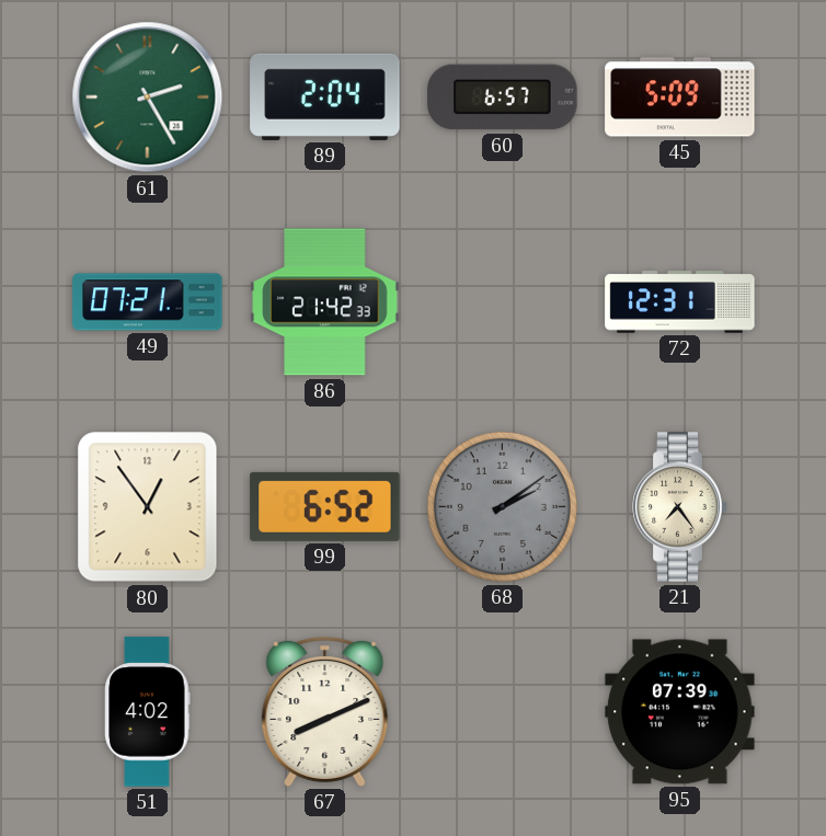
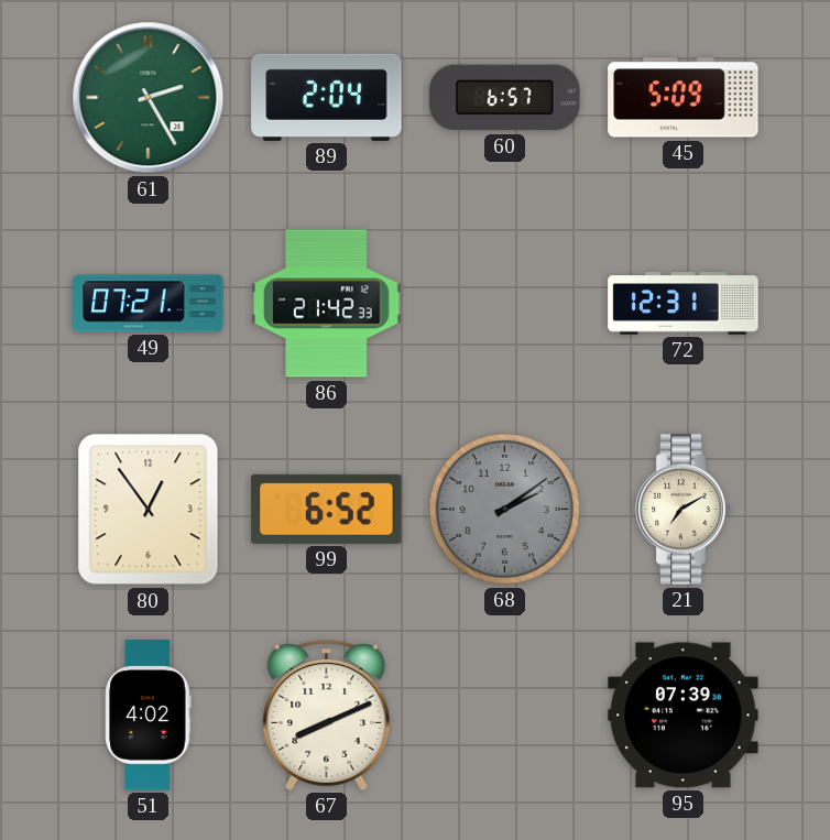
21: 7:24 -> 7:10
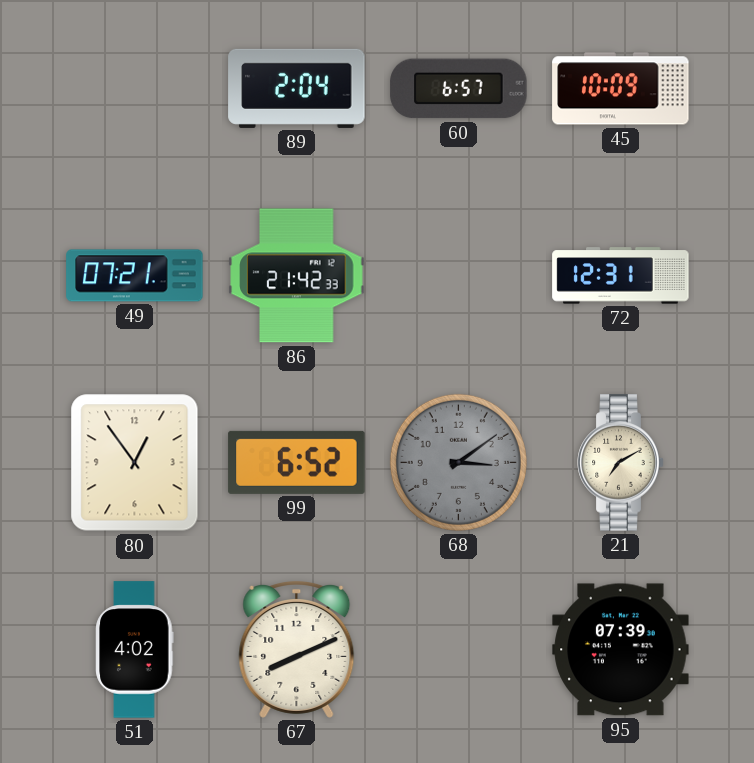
61: 2:25 -> none
45: 5:09 -> 10:09
68: 2:09 -> 3:09
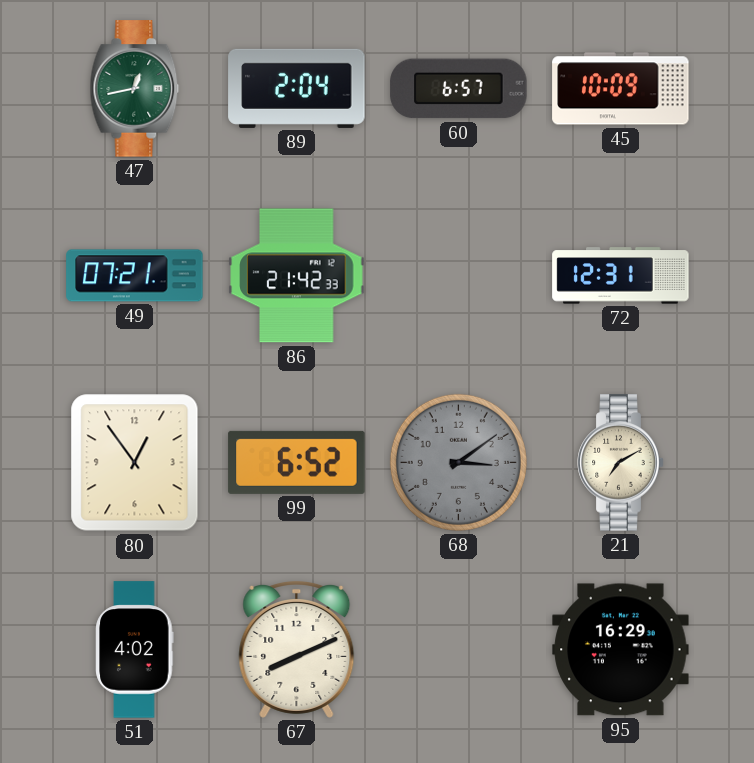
47: none -> 12:43
95: 07:39 -> 16:29
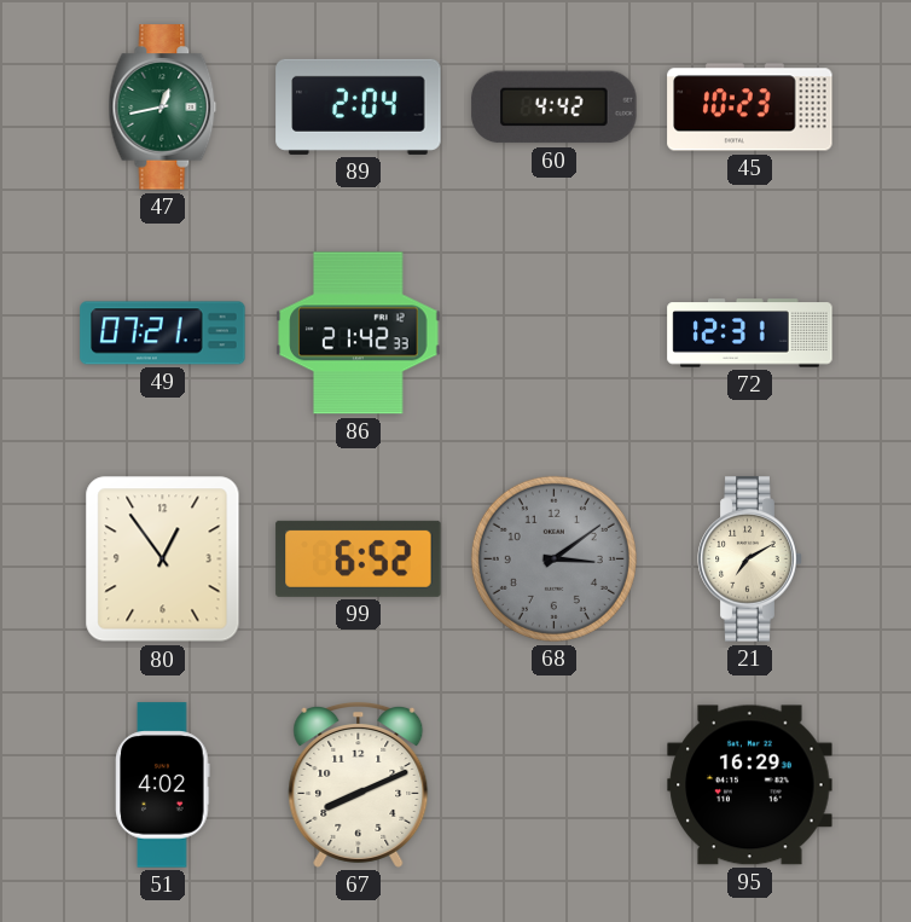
60: 6:57 -> 4:42
45: 10:09 -> 10:23
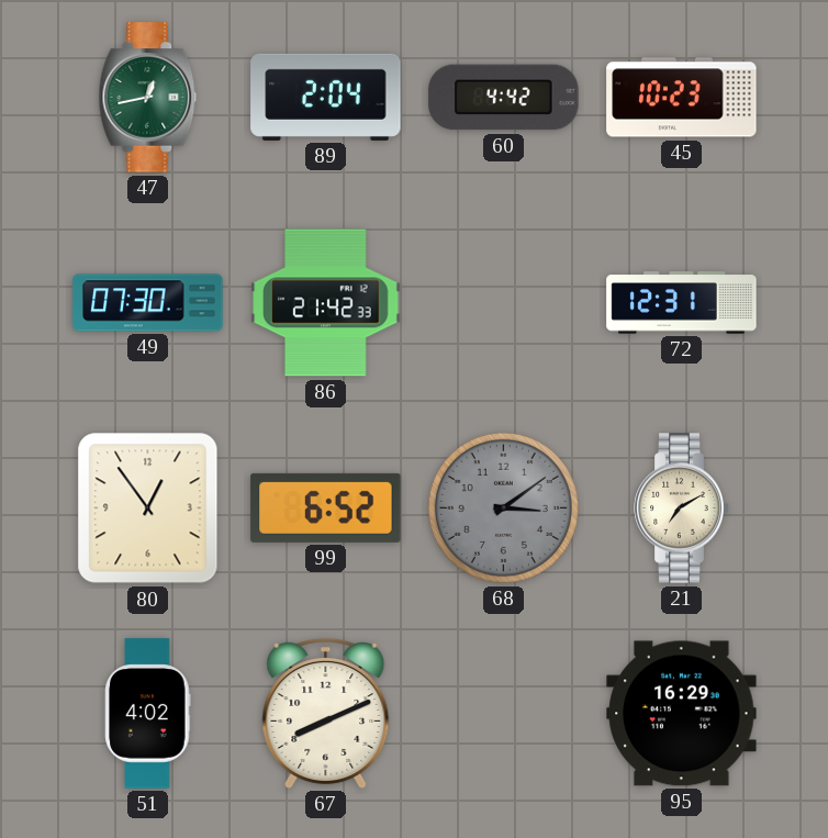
49: 07:21 -> 07:30
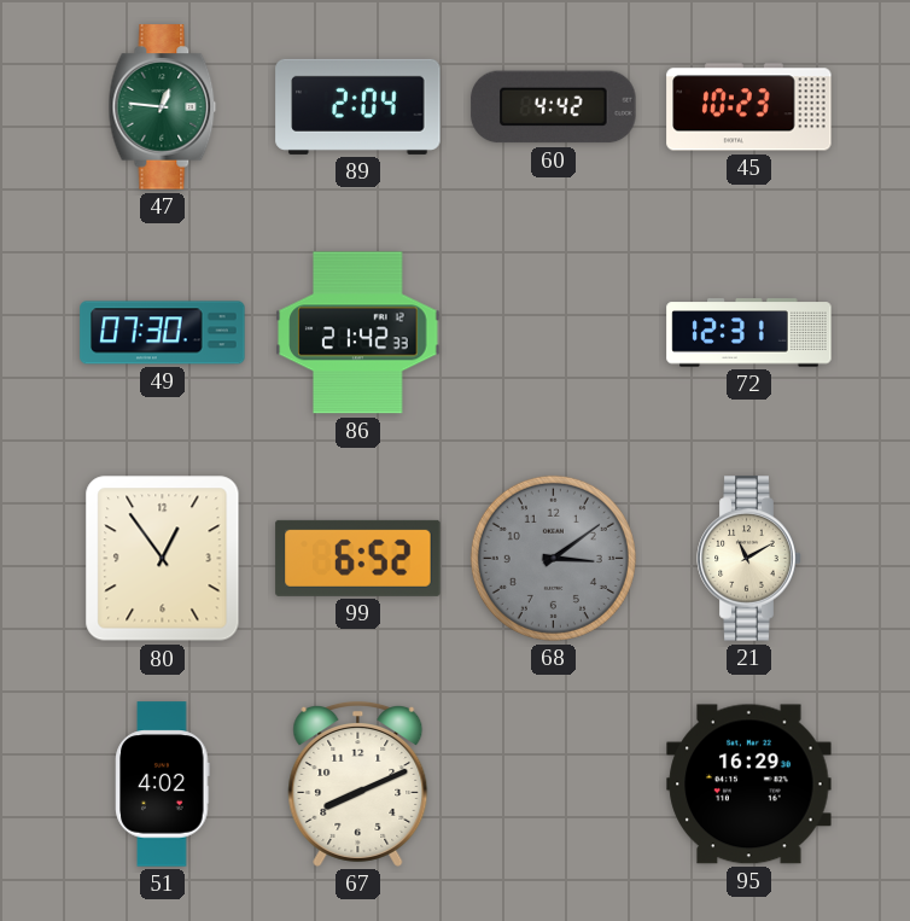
47: 12:43 -> 12:46
21: 7:10 -> 11:10
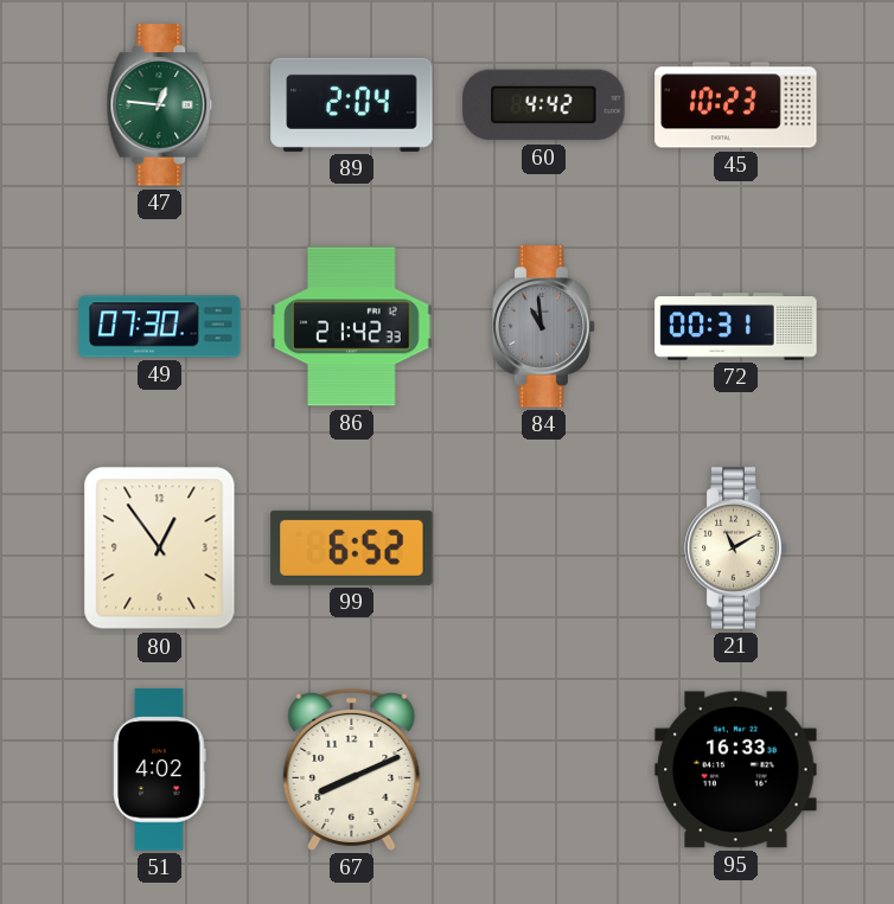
84: none -> 10:59
72: 12:31 -> 00:31
68: 3:09 -> none
95: 16:29 -> 16:33
